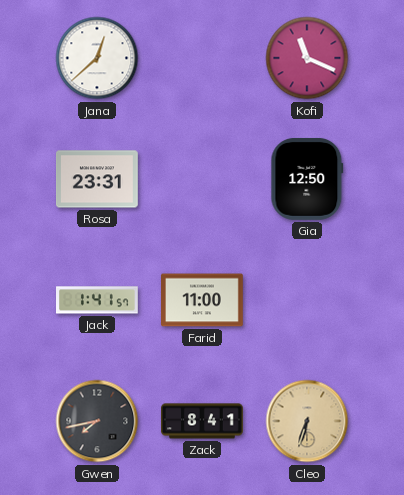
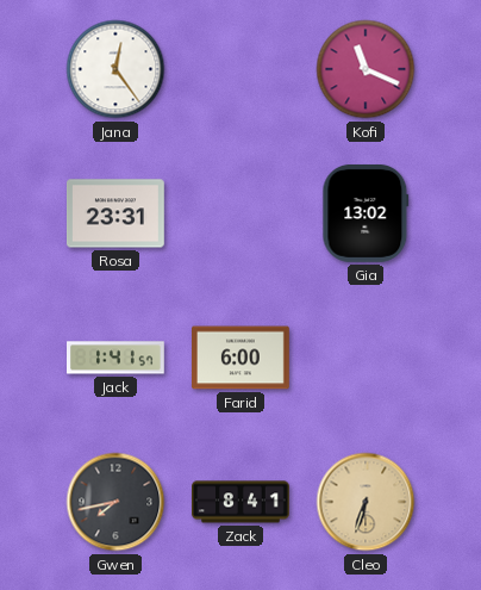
Jana: 12:38 -> 12:24
Gia: 12:50 -> 13:02
Farid: 11:00 -> 6:00
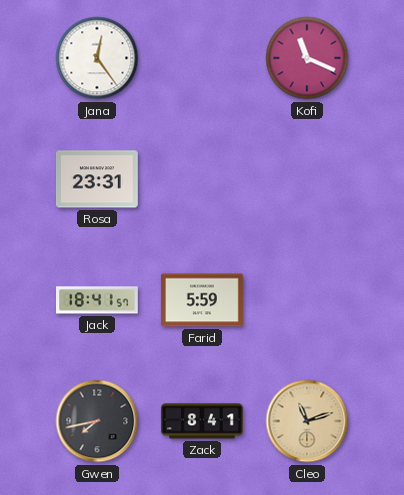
Gia: 13:02 -> none
Jack: 1:41 -> 18:41
Farid: 6:00 -> 5:59
Cleo: 6:33 -> 11:12
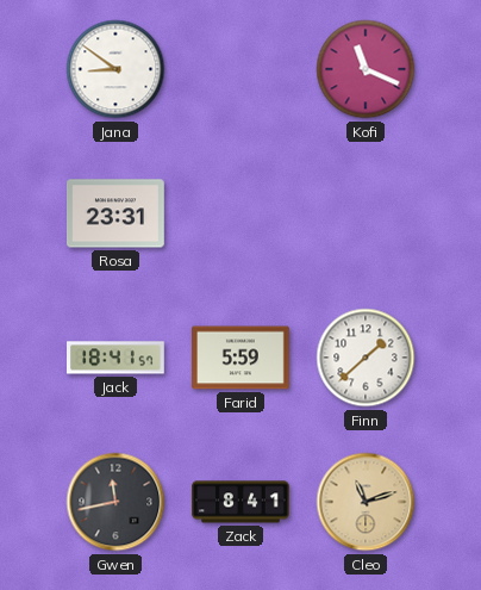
Jana: 12:24 -> 8:51
Finn: none -> 1:38
Gwen: 7:43 -> 11:43
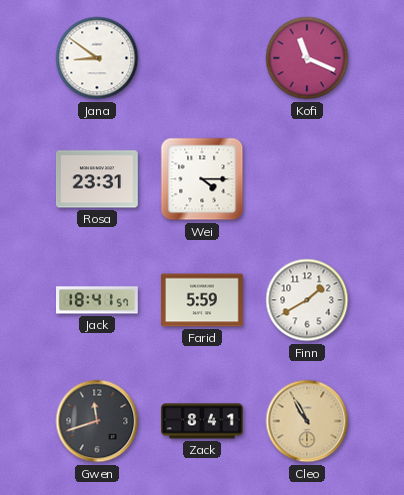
Wei: none -> 4:15
Finn: 1:38 -> 1:40
Gwen: 11:43 -> 11:42
Cleo: 11:12 -> 10:55
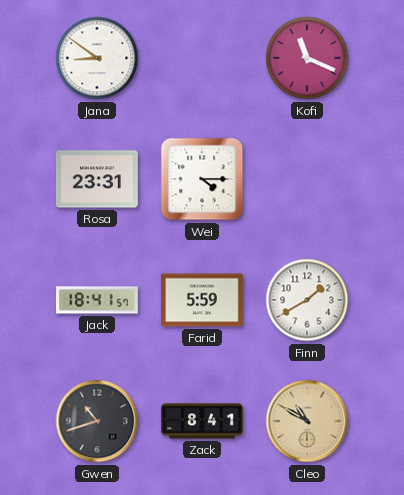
Gwen: 11:42 -> 10:42
Cleo: 10:55 -> 10:50
